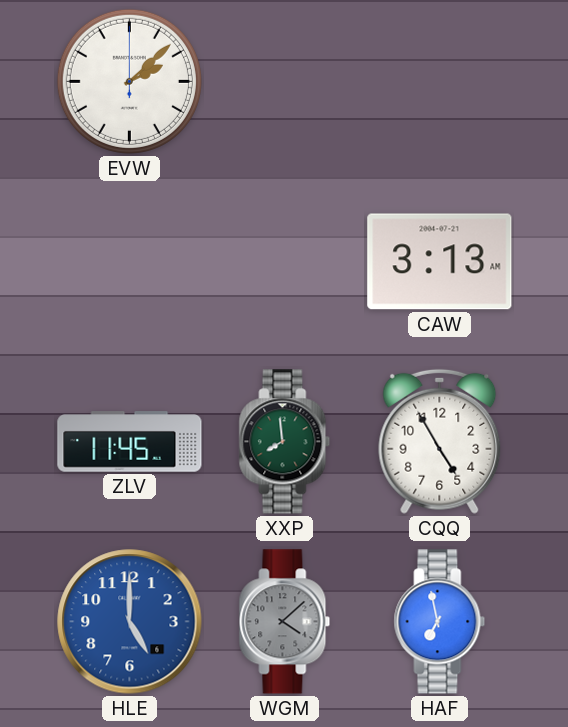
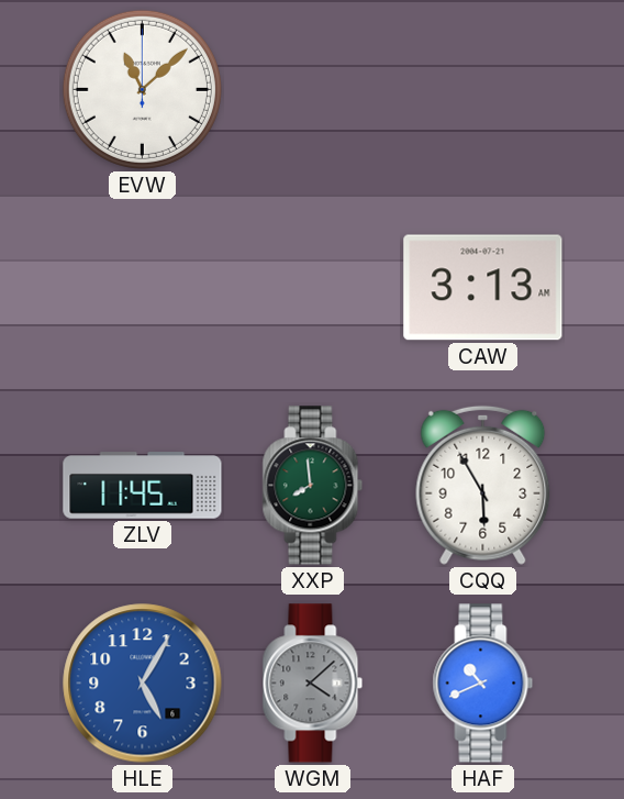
EVW: 2:08 -> 11:08
CQQ: 4:55 -> 5:55
HLE: 5:00 -> 5:05
HAF: 6:58 -> 10:41
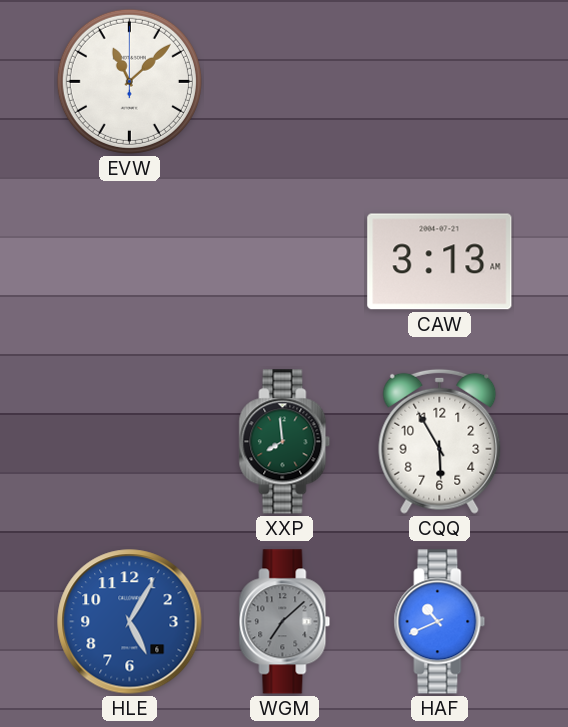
ZLV: 11:45 -> none
WGM: 4:08 -> 7:08
